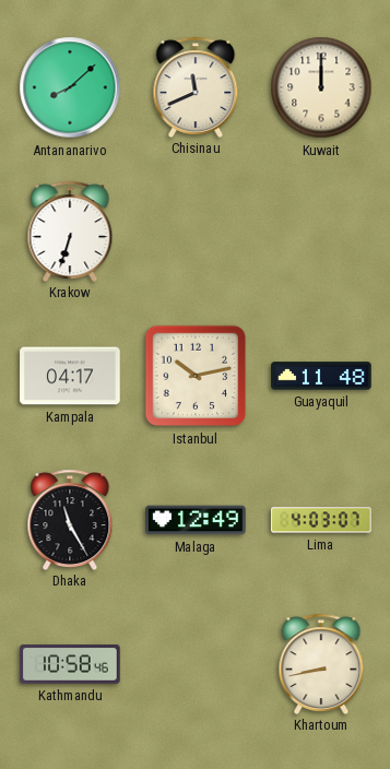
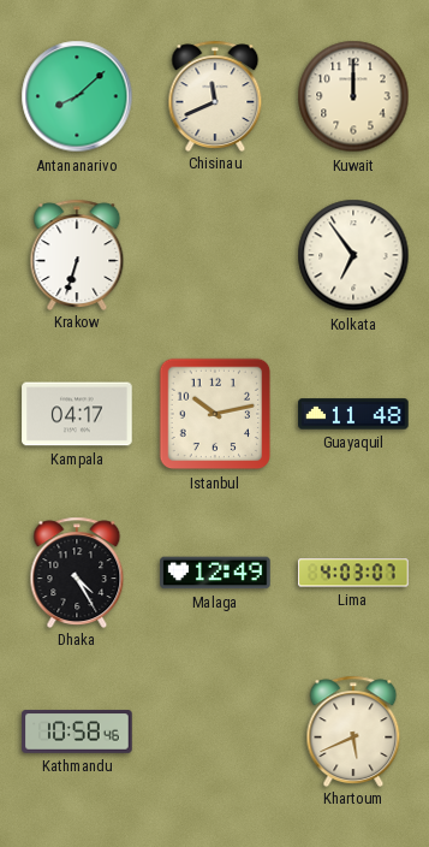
Kolkata: none -> 6:54
Dhaka: 11:25 -> 4:25
Khartoum: 8:43 -> 5:41
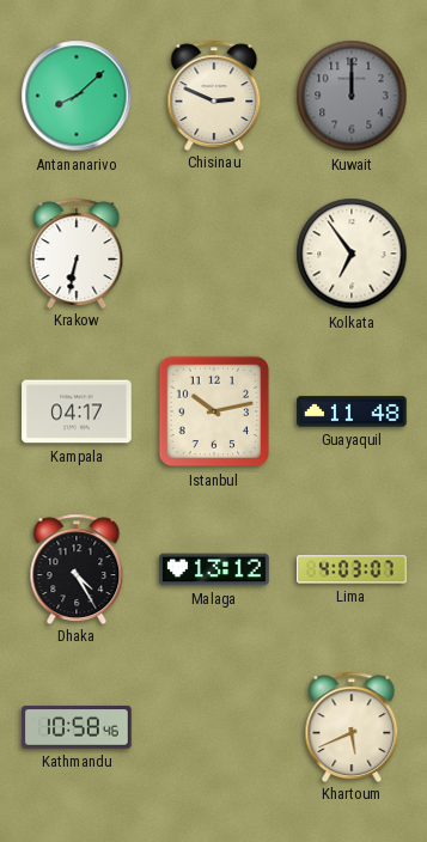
Chisinau: 11:41 -> 2:49
Kuwait dial: cream -> grey
Krakow: 6:33 -> 6:32
Malaga: 12:49 -> 13:12
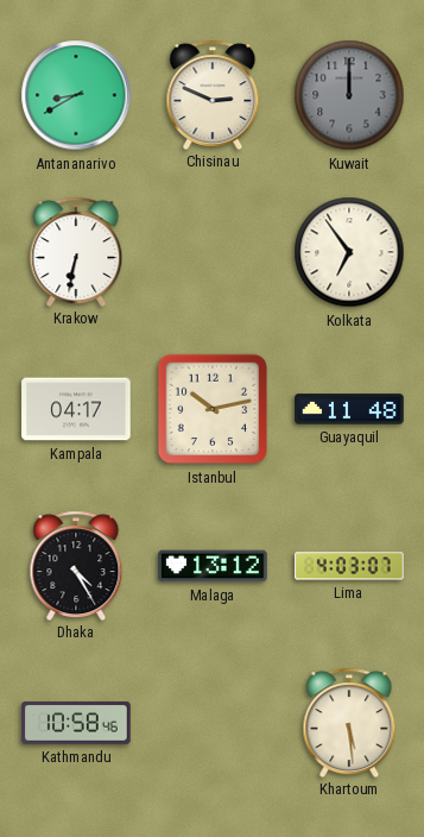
Antananarivo: 8:08 -> 8:40
Khartoum: 5:41 -> 5:29
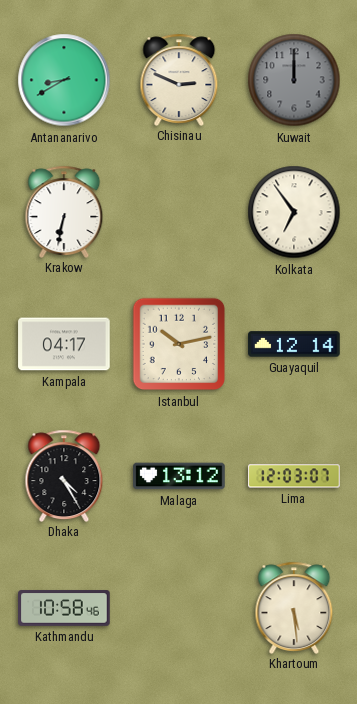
Guayaquil: 11:48 -> 12:14
Lima: 4:03 -> 12:03
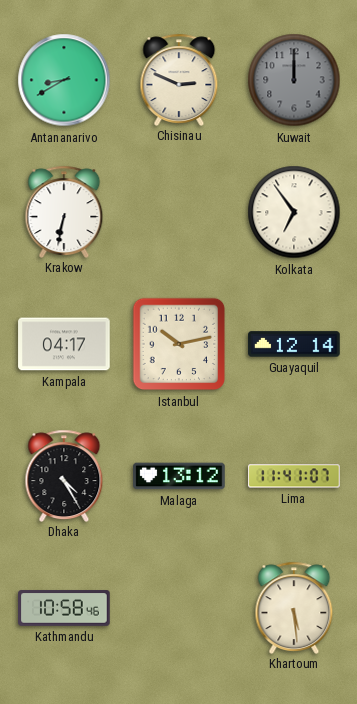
Lima: 12:03 -> 11:41
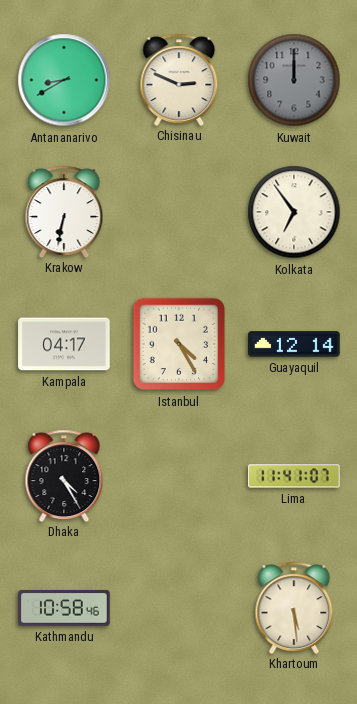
Istanbul: 10:13 -> 4:25
Malaga: 13:12 -> none
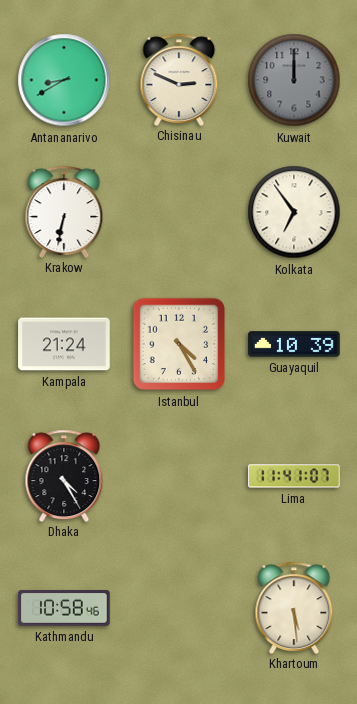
Kampala: 04:17 -> 21:24
Guayaquil: 12:14 -> 10:39
